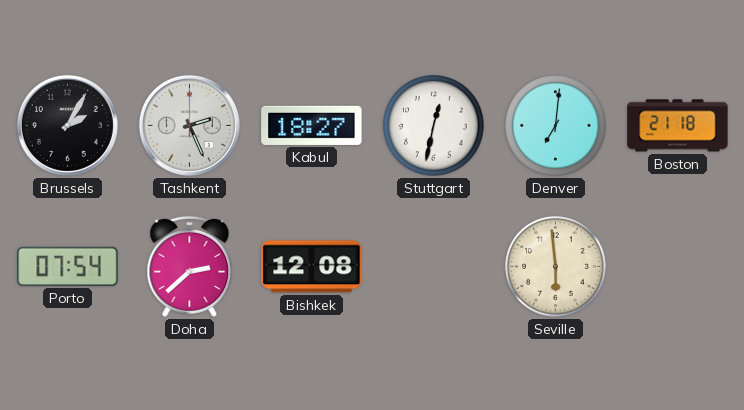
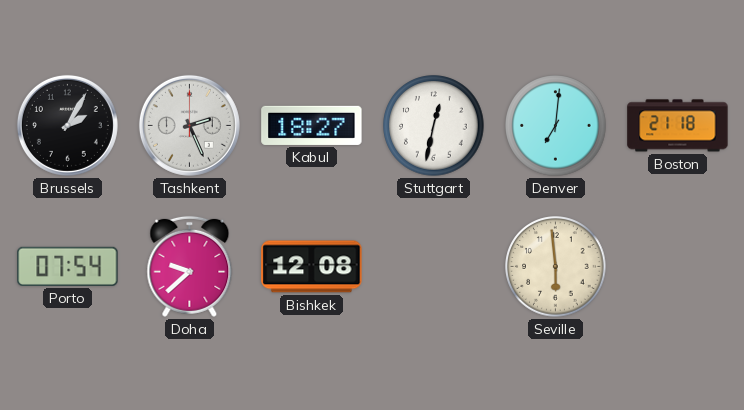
Doha: 2:38 -> 9:38
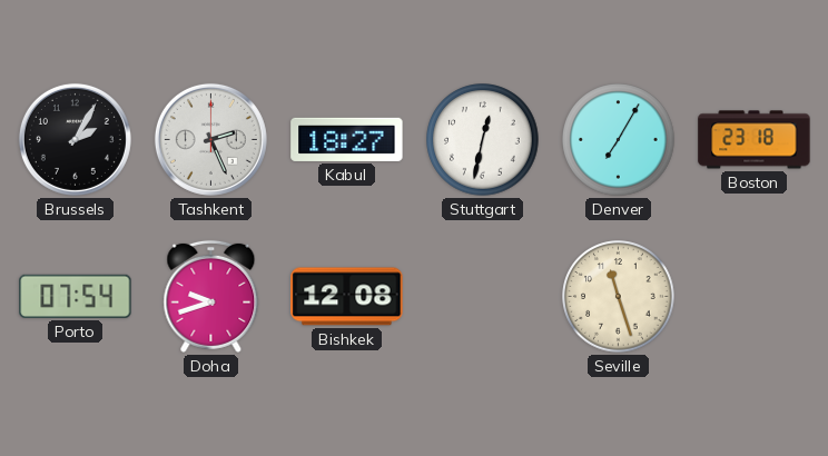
Denver: 7:01 -> 7:05
Boston: 21:18 -> 23:18
Doha: 9:38 -> 9:42
Seville: 5:59 -> 11:27
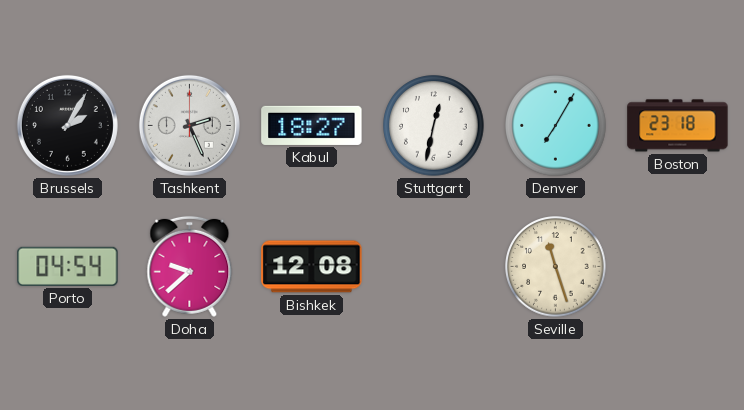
Porto: 07:54 -> 04:54
Doha: 9:42 -> 9:38
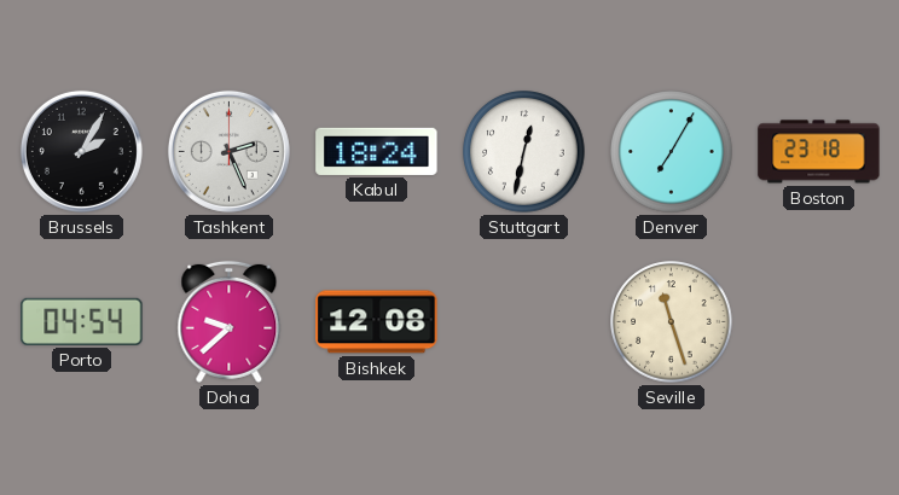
Kabul: 18:27 -> 18:24
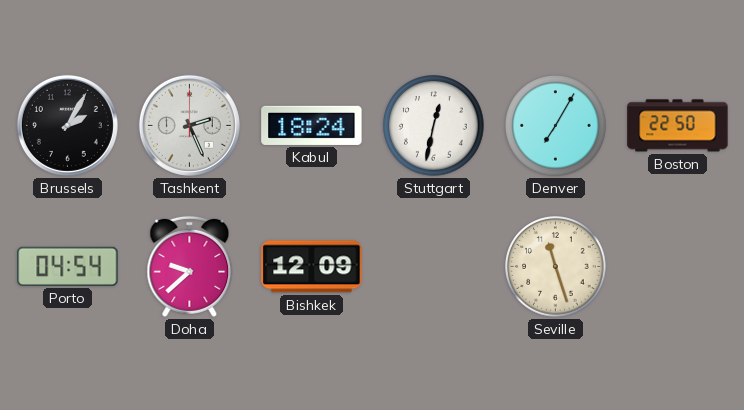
Boston: 23:18 -> 22:50
Bishkek: 12:08 -> 12:09
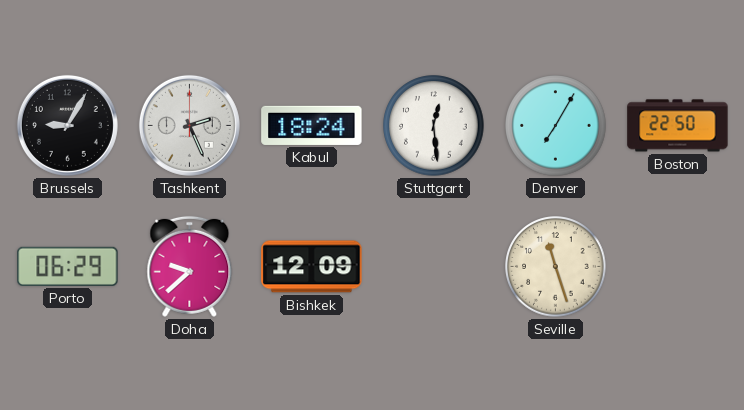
Brussels: 2:05 -> 9:05
Stuttgart: 12:32 -> 12:29
Porto: 04:54 -> 06:29
